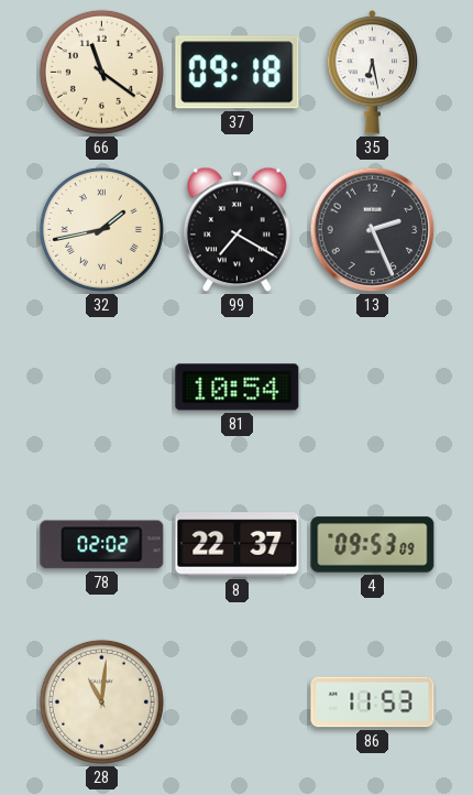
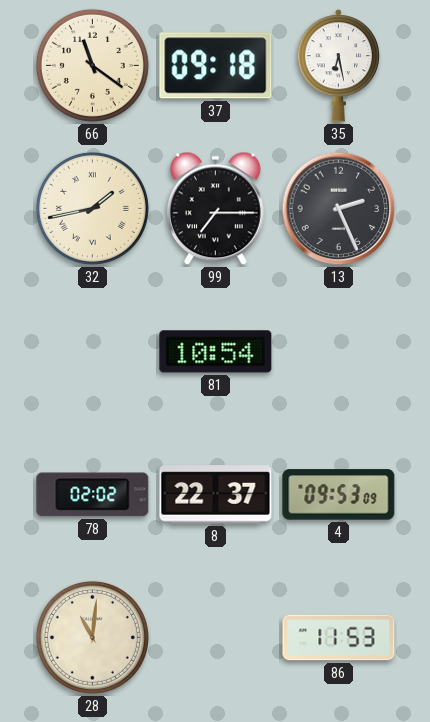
99: 7:20 -> 7:15
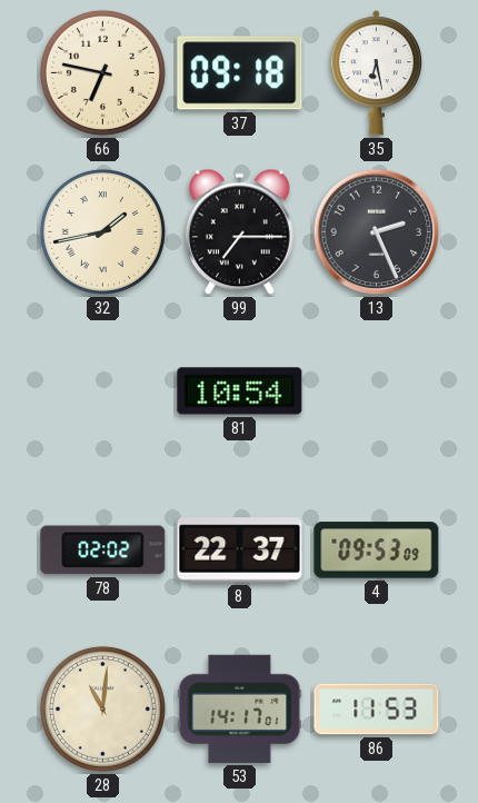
66: 11:21 -> 6:47
53: none -> 14:17
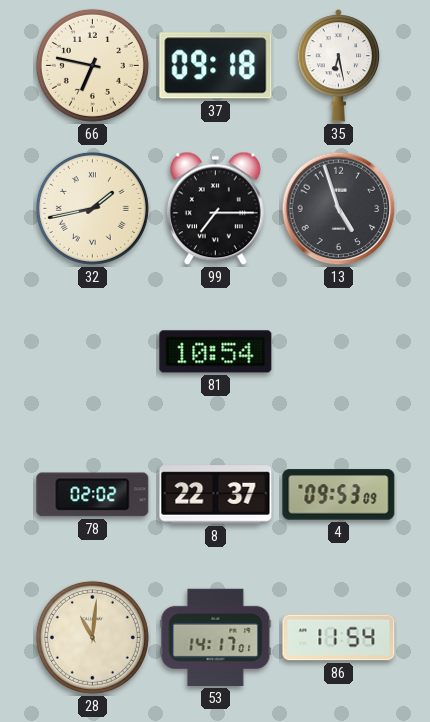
13: 2:26 -> 4:57
86: 11:53 -> 11:54
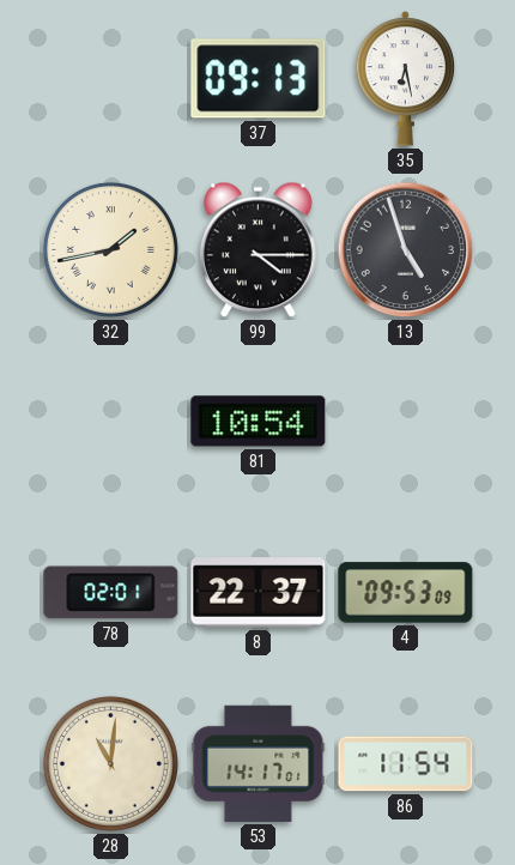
66: 6:47 -> none
37: 09:18 -> 09:13
99: 7:15 -> 4:15
78: 02:02 -> 02:01
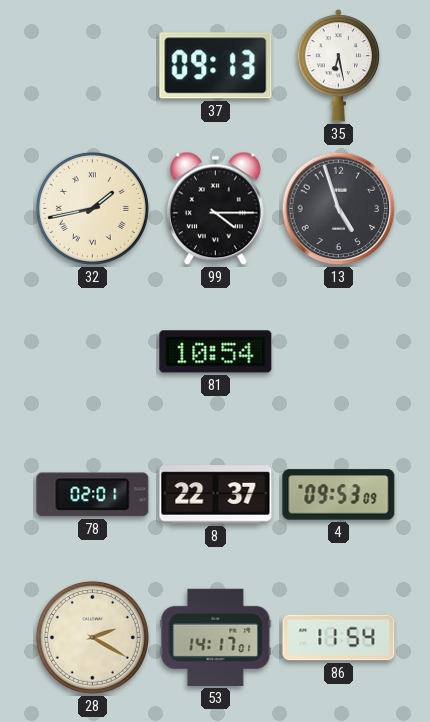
28: 11:01 -> 2:20
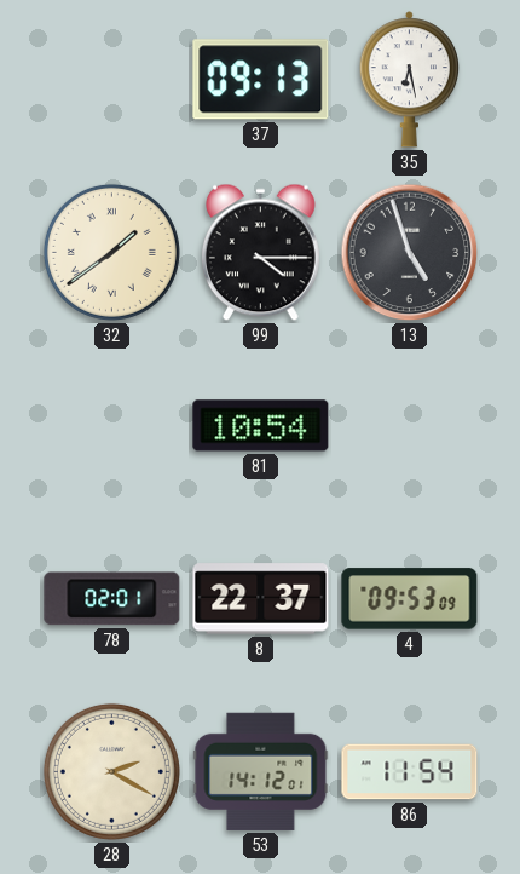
32: 1:43 -> 1:39
53: 14:17 -> 14:12
